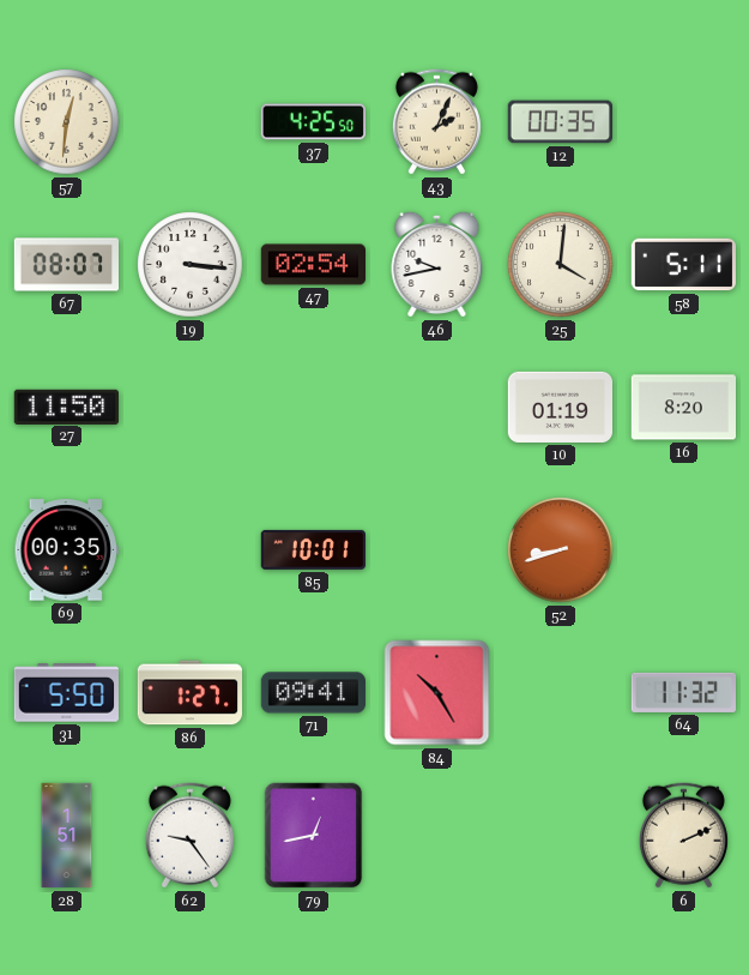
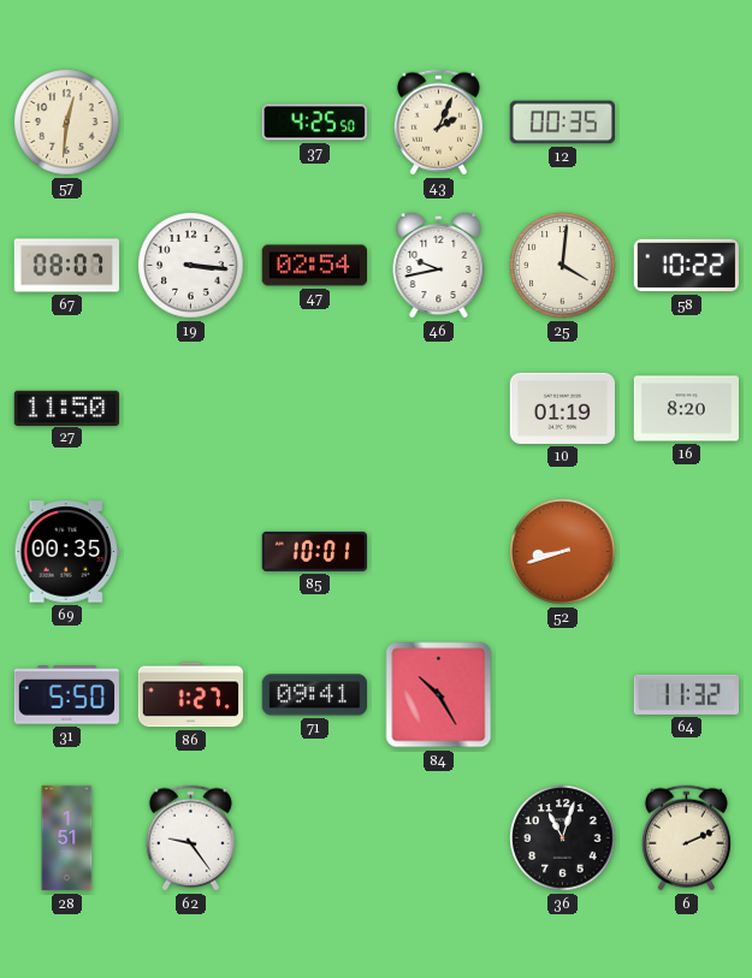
58: 5:11 -> 10:22
79: 12:43 -> none
36: none -> 11:03
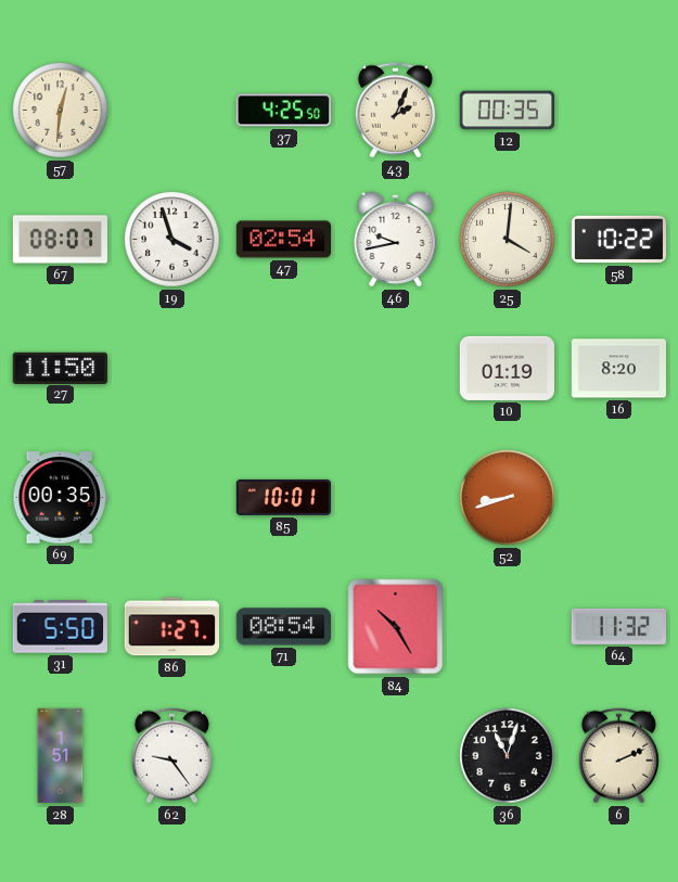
19: 3:16 -> 3:57
71: 09:41 -> 08:54
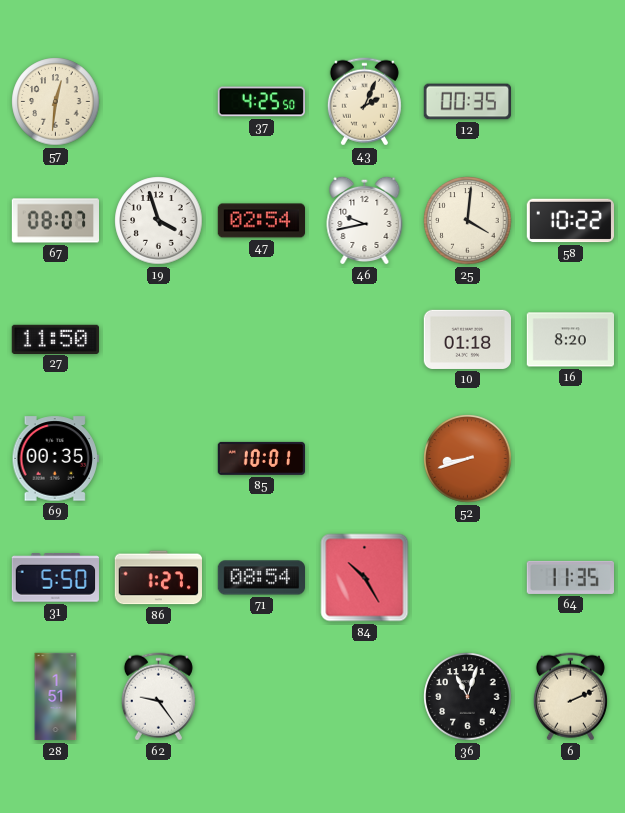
10: 01:19 -> 01:18
64: 11:32 -> 11:35
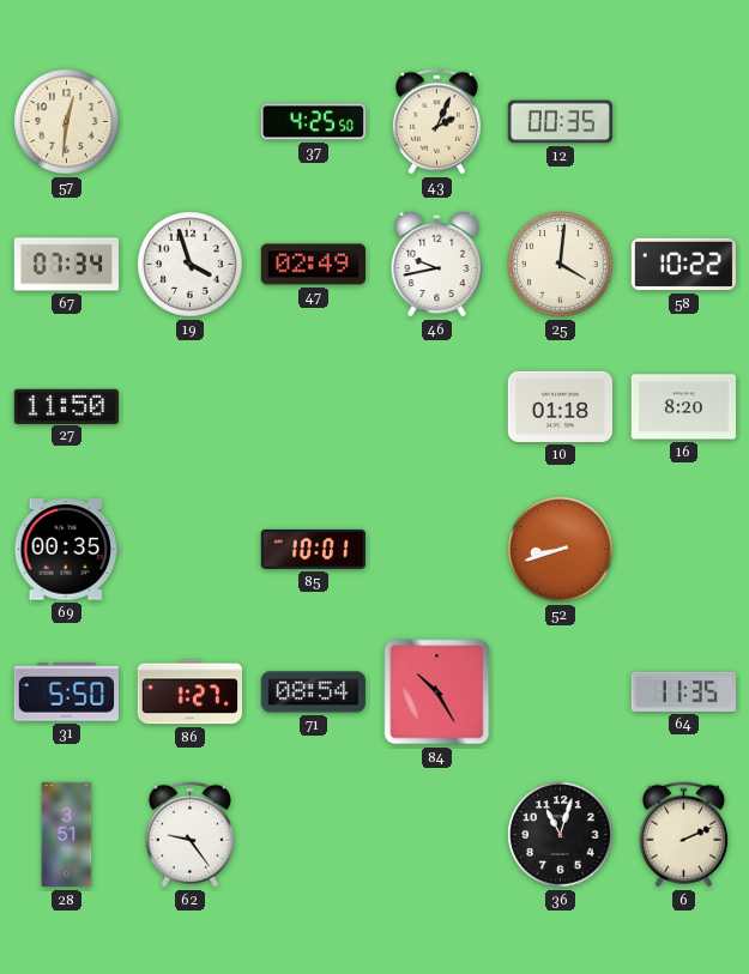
67: 08:07 -> 07:34
47: 02:54 -> 02:49
28: 1:51 -> 3:51
